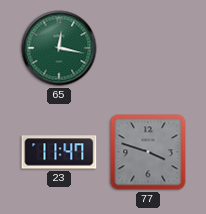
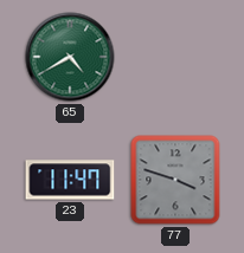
65: 12:17 -> 4:40
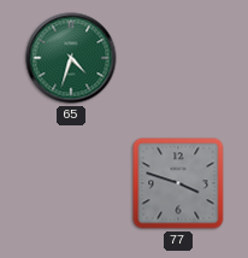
65: 4:40 -> 4:33
23: 11:47 -> none
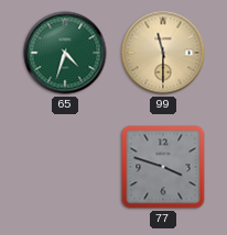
99: none -> 11:30
